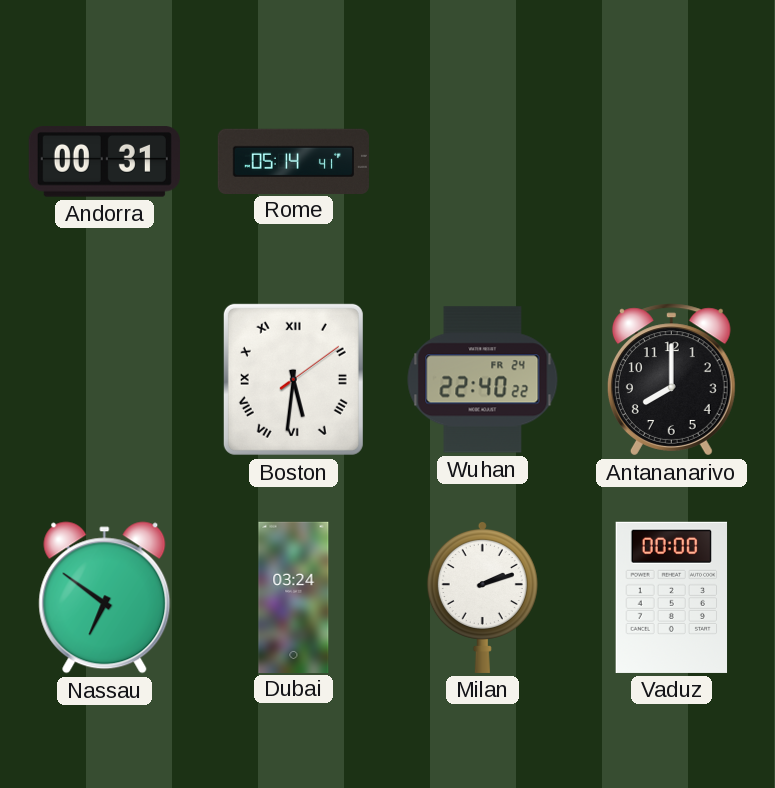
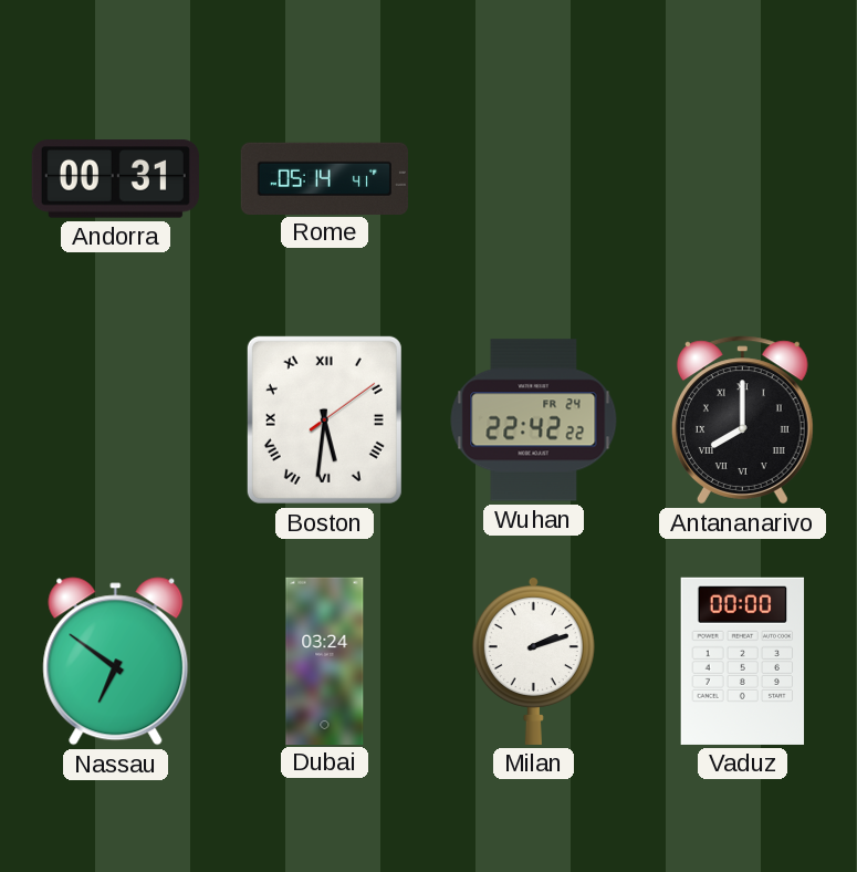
Wuhan: 22:40 -> 22:42
Antananarivo numerals: Arabic -> Roman
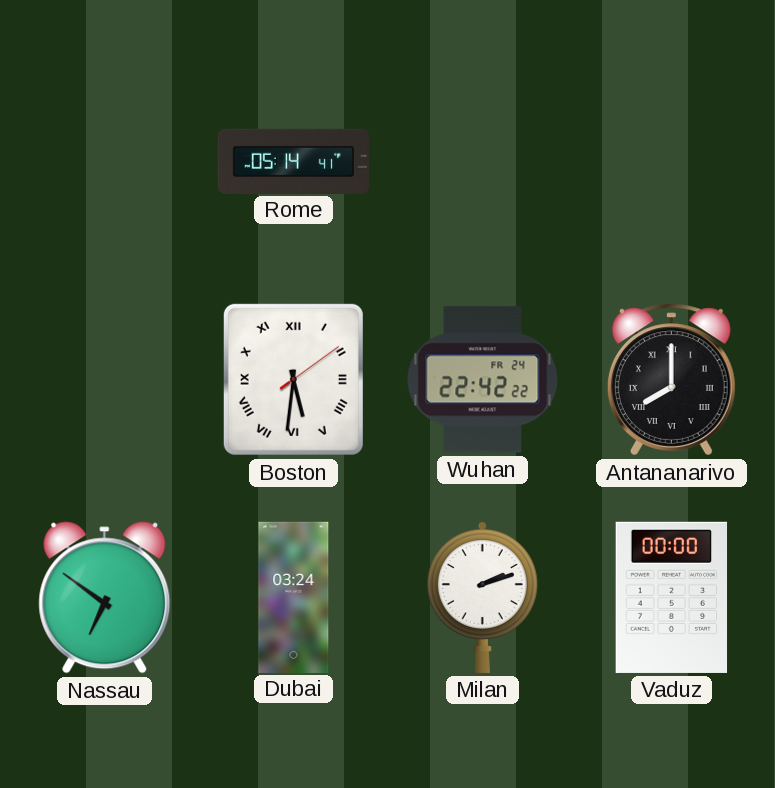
Andorra: 00:31 -> none
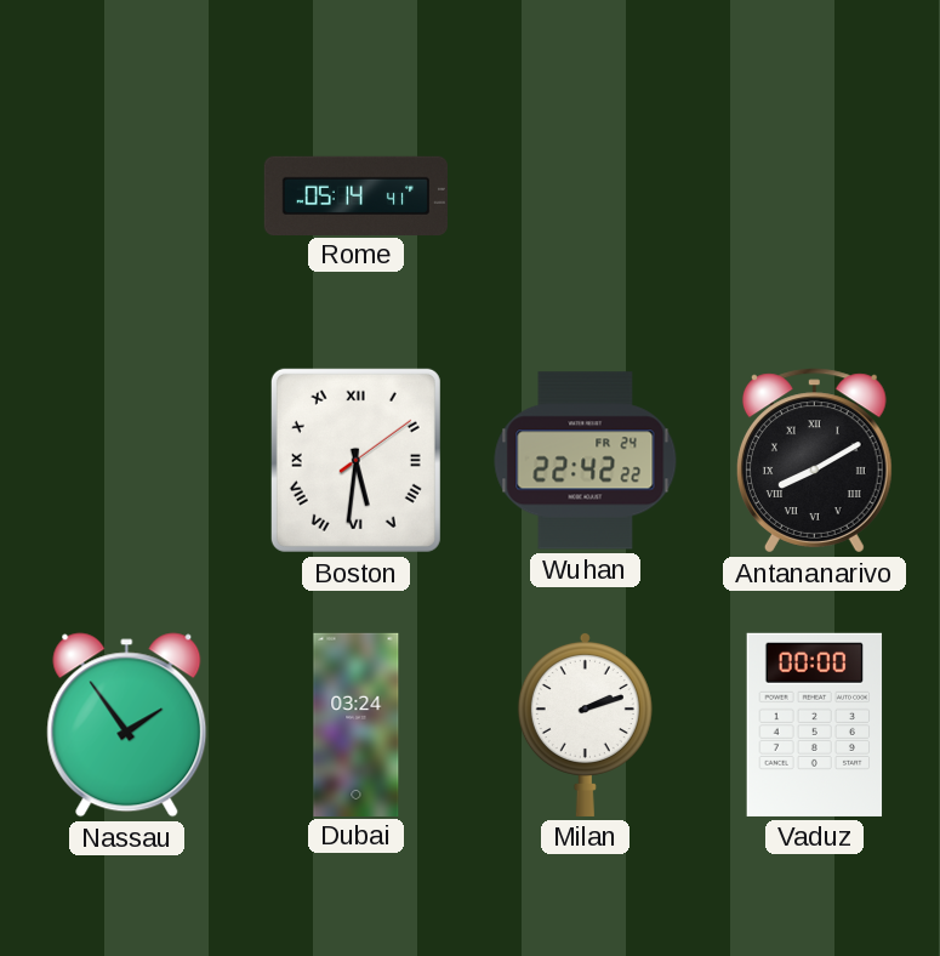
Antananarivo: 8:00 -> 8:10
Nassau: 6:51 -> 1:54
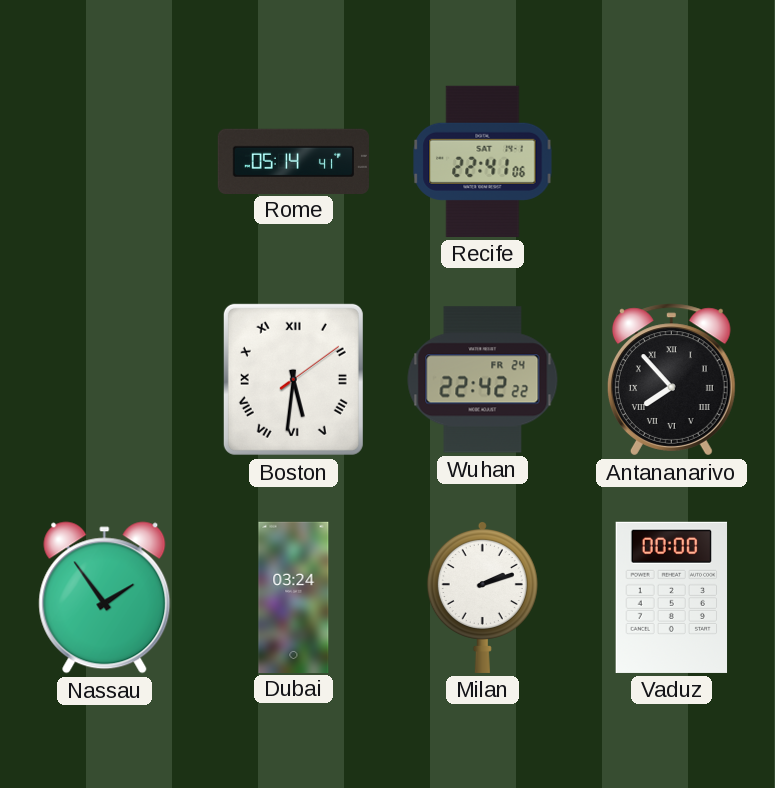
Recife: none -> 22:41
Antananarivo: 8:10 -> 7:53
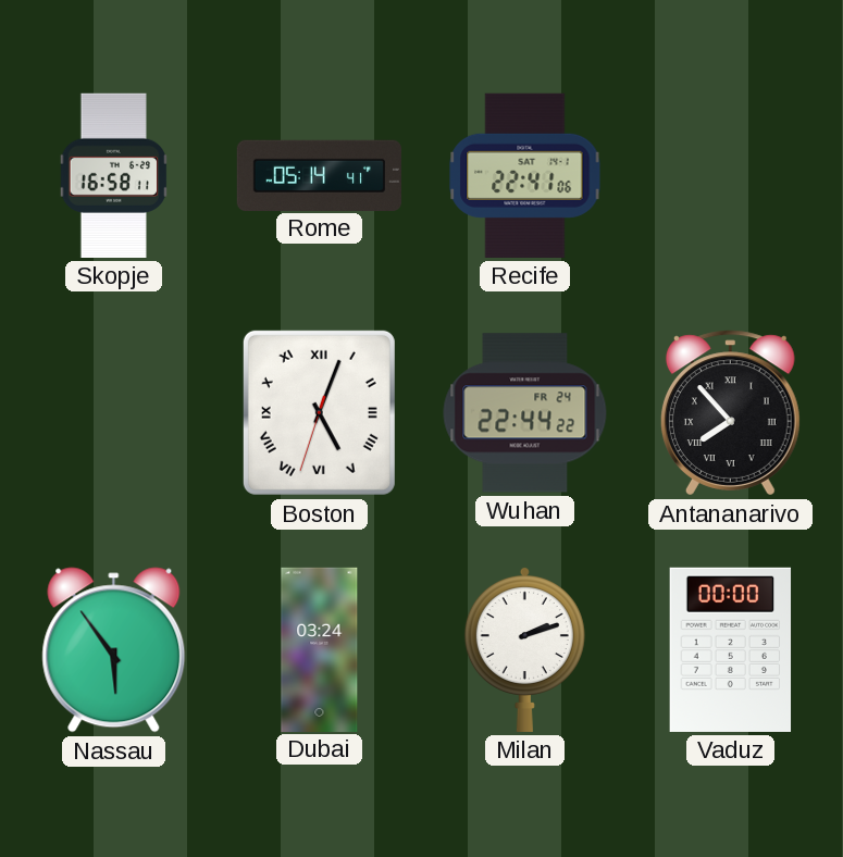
Skopje: none -> 16:58
Boston: 5:31 -> 5:03
Wuhan: 22:42 -> 22:44
Nassau: 1:54 -> 5:54
